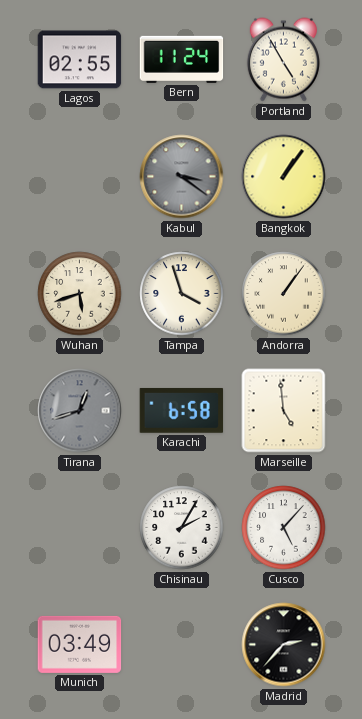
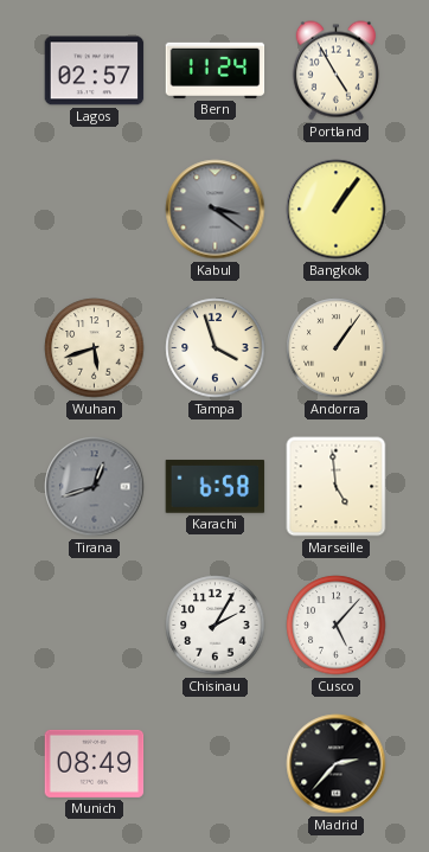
Lagos: 02:55 -> 02:57
Munich: 03:49 -> 08:49
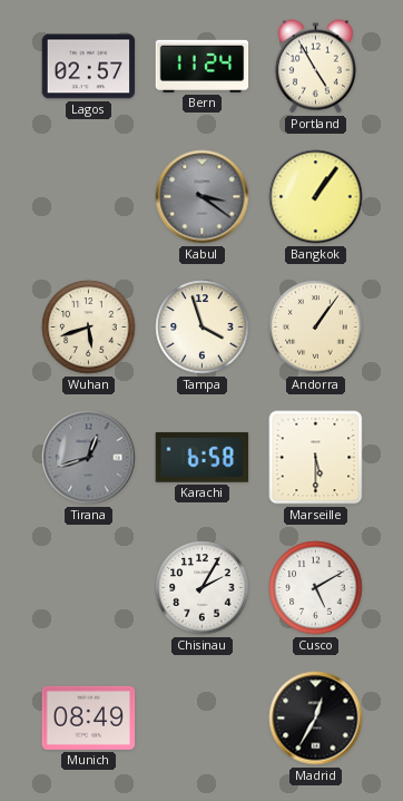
Marseille: 4:59 -> 5:30
Cusco: 5:07 -> 5:10
Madrid: 2:37 -> 12:35
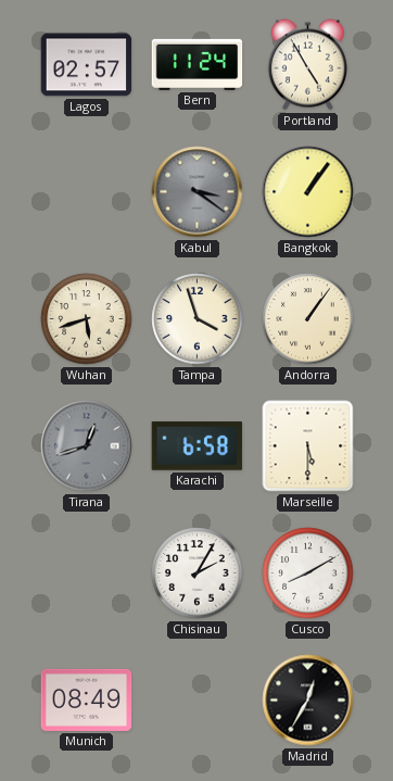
Cusco: 5:10 -> 8:10
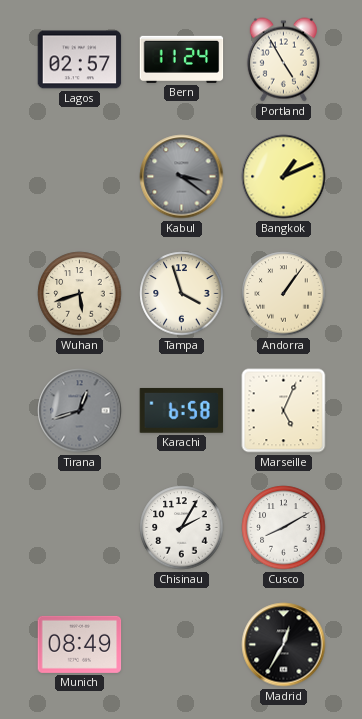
Bangkok: 1:06 -> 1:11
Marseille: 5:30 -> 5:04
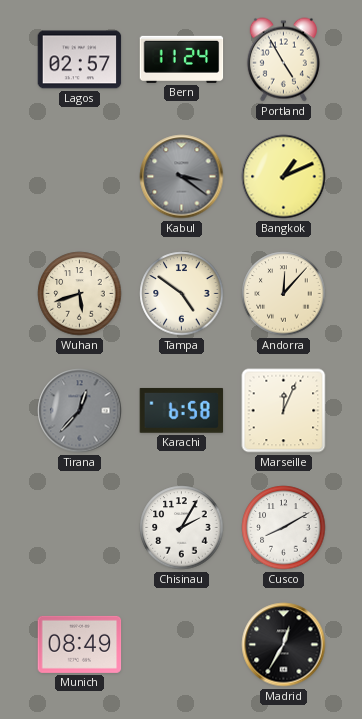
Tampa: 3:57 -> 4:51
Andorra: 1:06 -> 12:07
Tirana: 12:42 -> 12:37
Marseille: 5:04 -> 12:04
